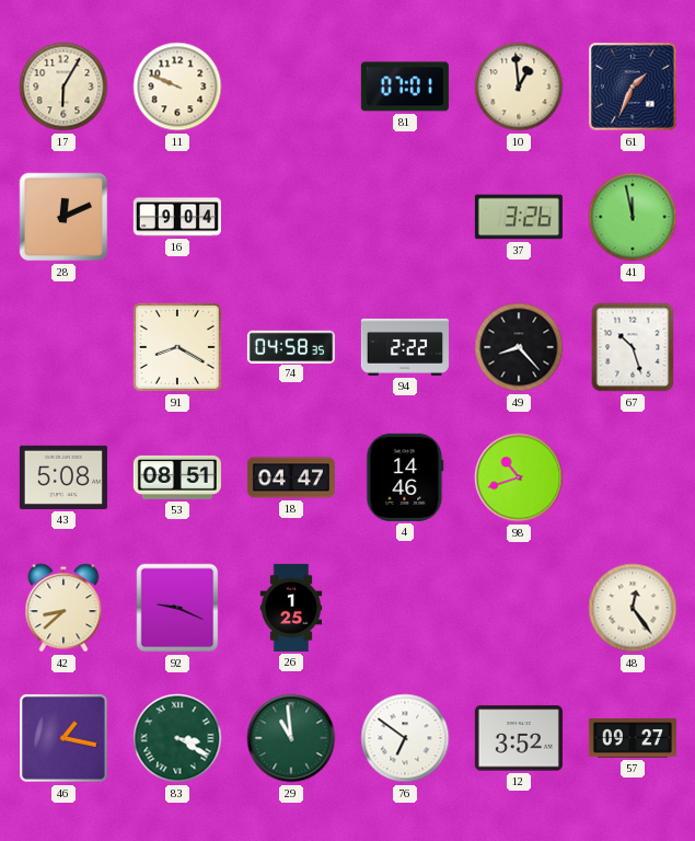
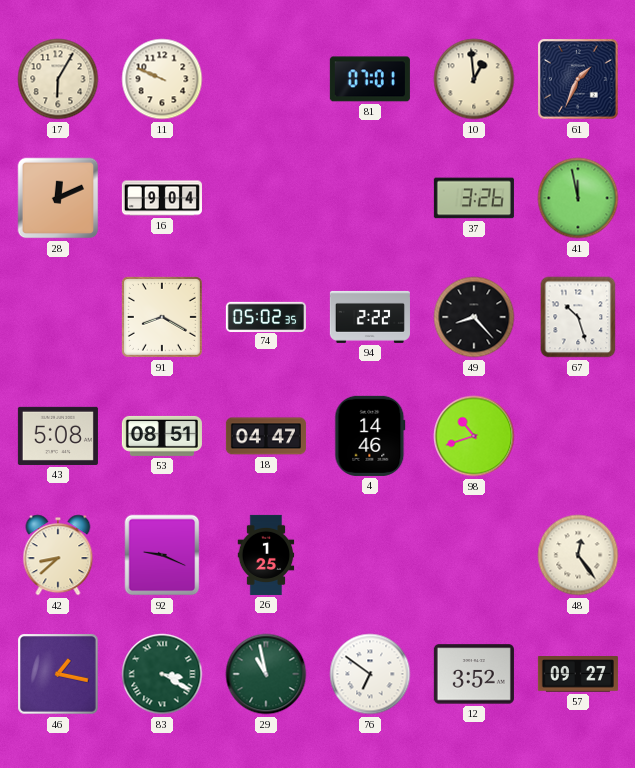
74: 04:58 -> 05:02
29: 10:59 -> 10:58
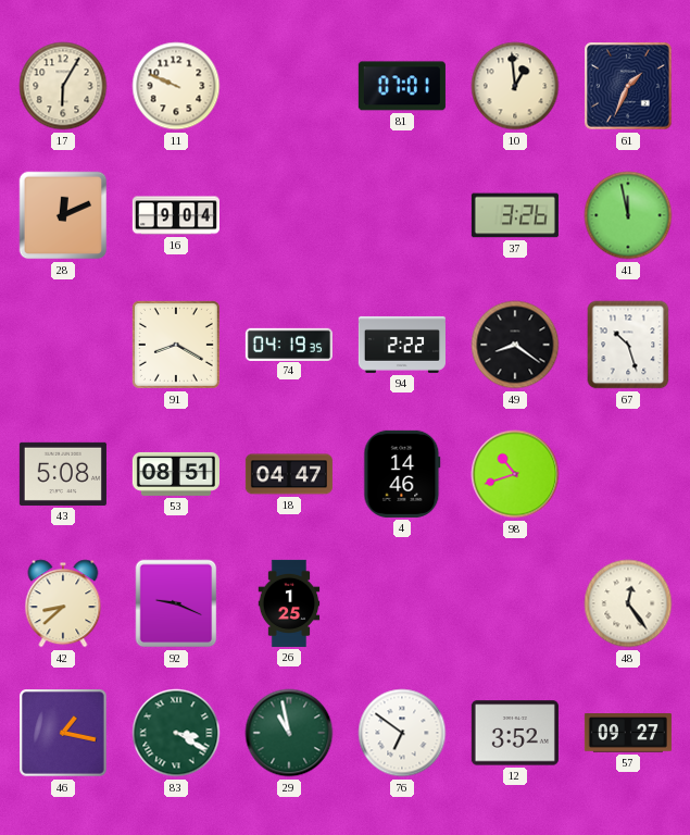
74: 05:02 -> 04:19
49: 8:23 -> 8:21
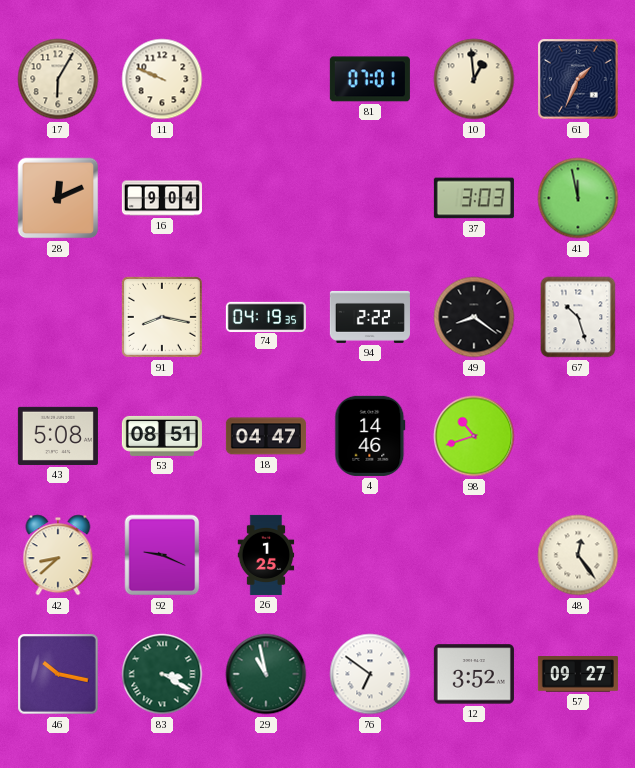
37: 3:26 -> 3:03
91: 8:20 -> 8:17
46: 1:17 -> 10:17
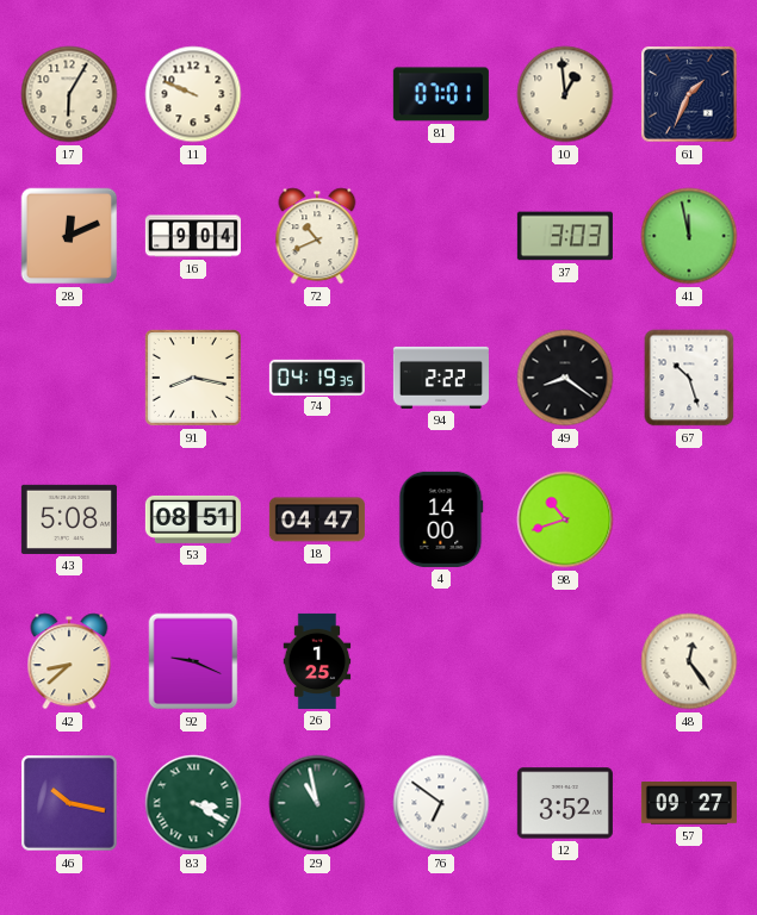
72: none -> 10:41
4: 14:46 -> 14:00
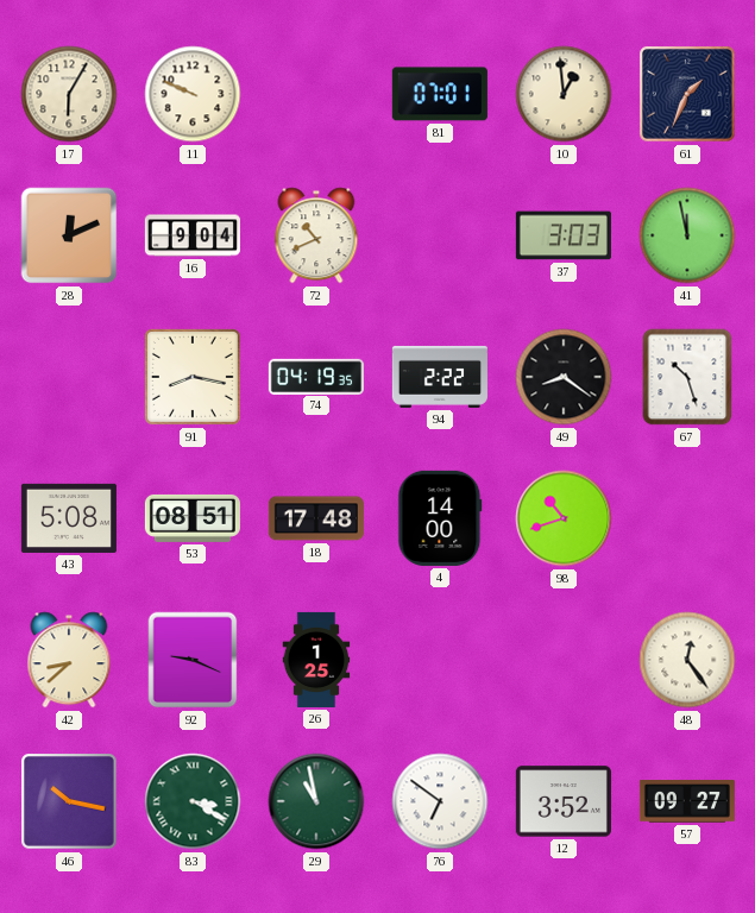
18: 04:47 -> 17:48
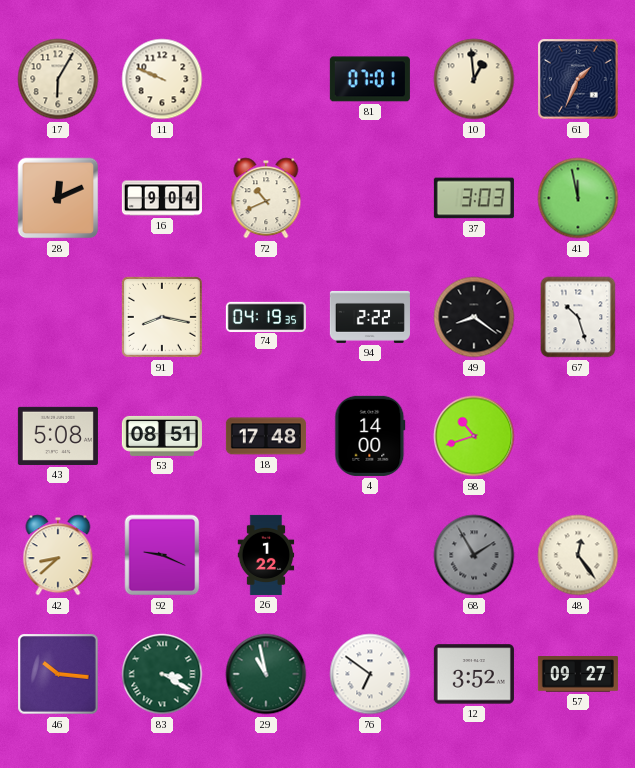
26: 1:25 -> 1:22
68: none -> 1:55
46: 10:17 -> 10:16
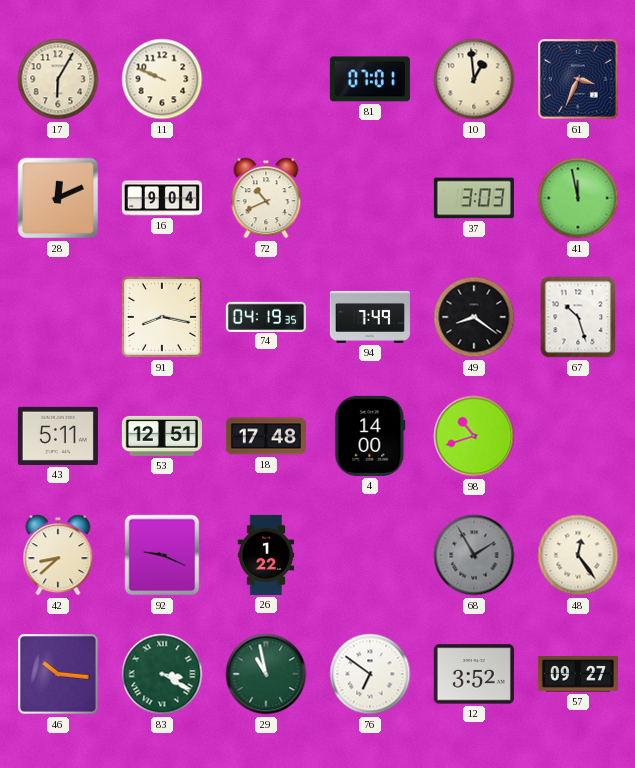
61: 1:34 -> 3:34
94: 2:22 -> 7:49
43: 5:08 -> 5:11
53: 08:51 -> 12:51
